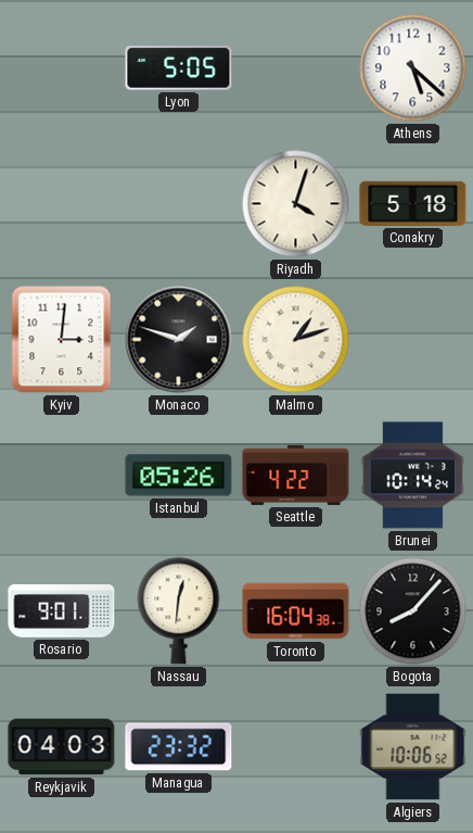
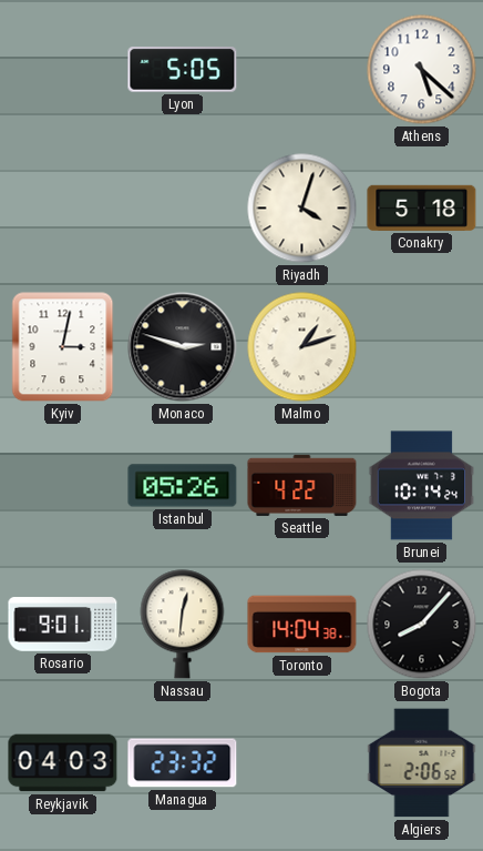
Kyiv: 3:01 -> 3:02
Monaco: 1:48 -> 2:48
Toronto: 16:04 -> 14:04
Algiers: 10:06 -> 2:06
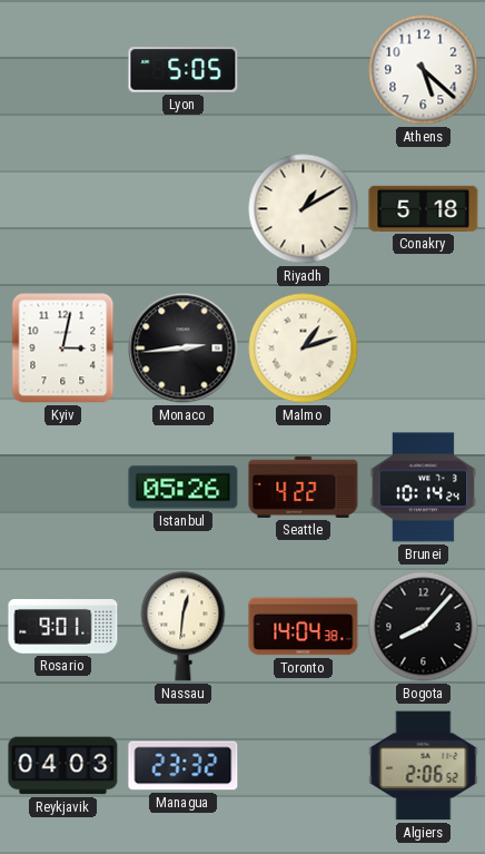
Riyadh: 4:03 -> 1:10
Monaco: 2:48 -> 2:44
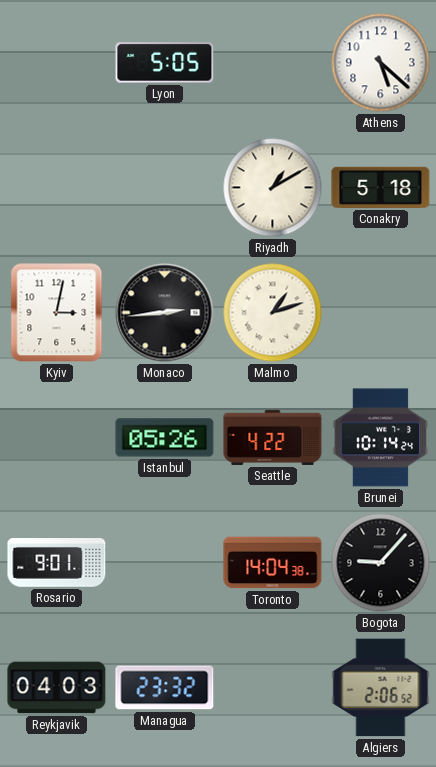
Nassau: 12:31 -> none
Bogota: 8:07 -> 9:07
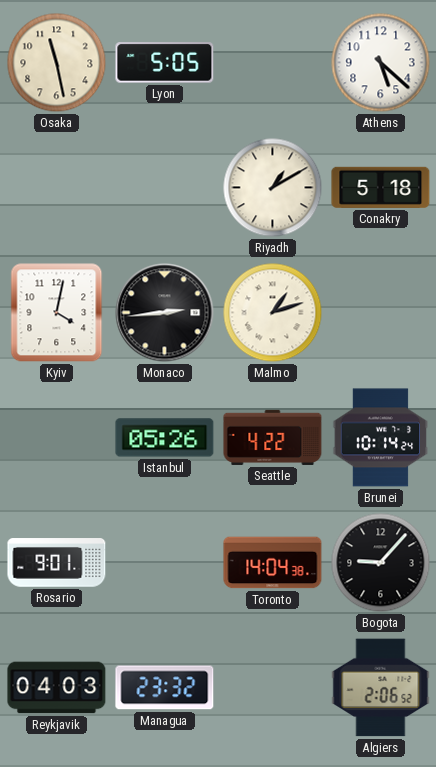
Osaka: none -> 11:28
Kyiv: 3:02 -> 4:02
